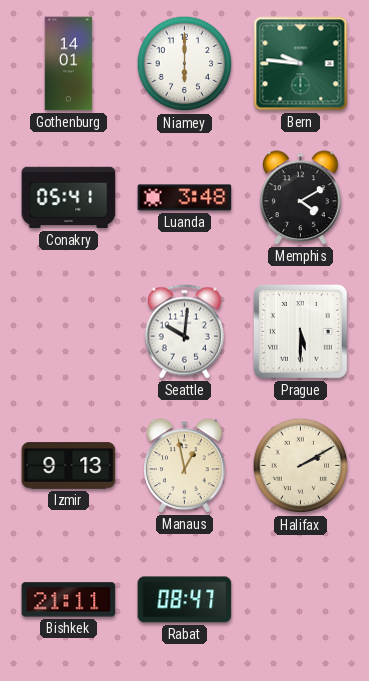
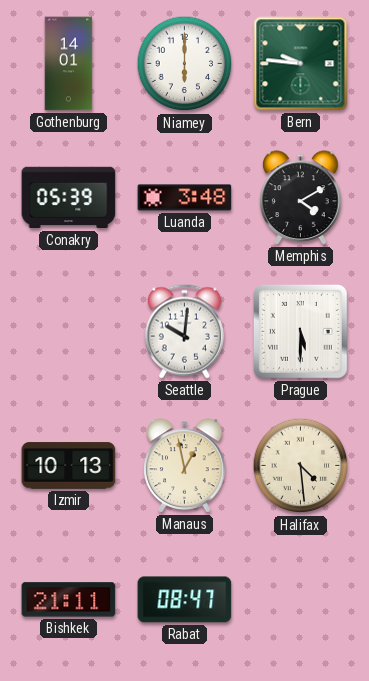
Conakry: 05:41 -> 05:39
Izmir: 9:13 -> 10:13
Halifax: 2:10 -> 4:29
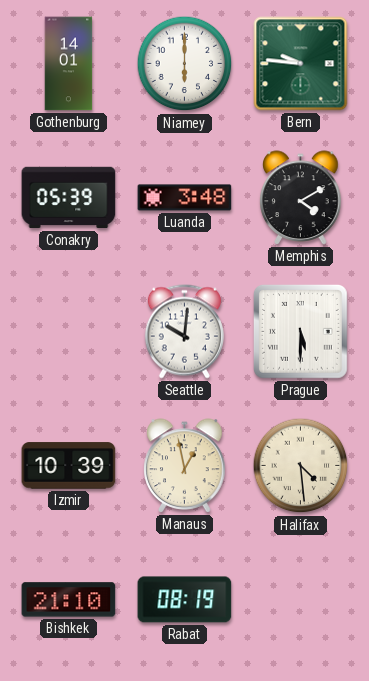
Izmir: 10:13 -> 10:39
Bishkek: 21:11 -> 21:10
Rabat: 08:47 -> 08:19
